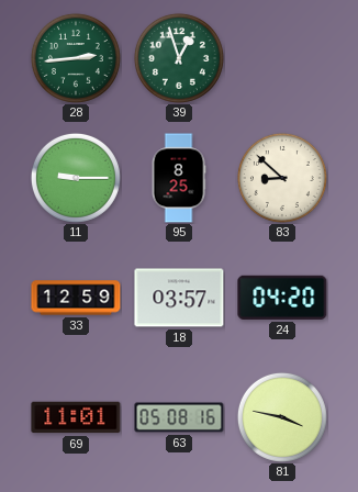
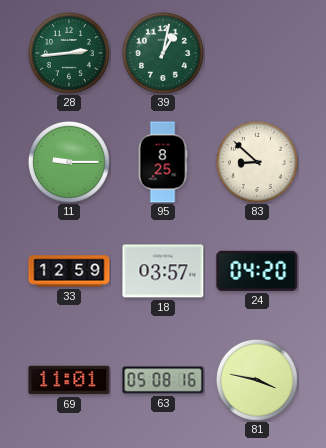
39: 12:57 -> 1:02
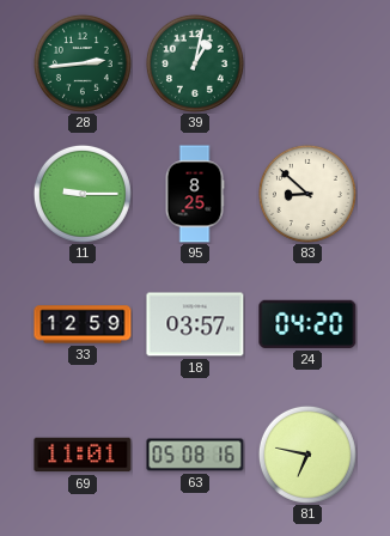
81: 3:47 -> 6:47
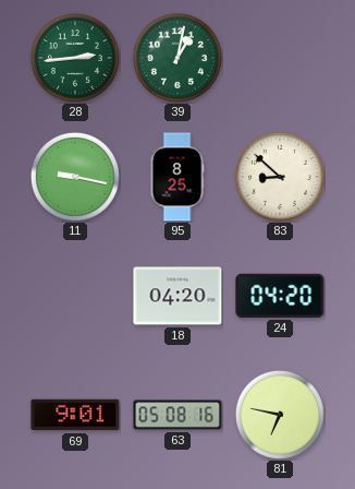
11: 9:15 -> 9:17
33: 12:59 -> none
18: 03:57 -> 04:20
69: 11:01 -> 9:01
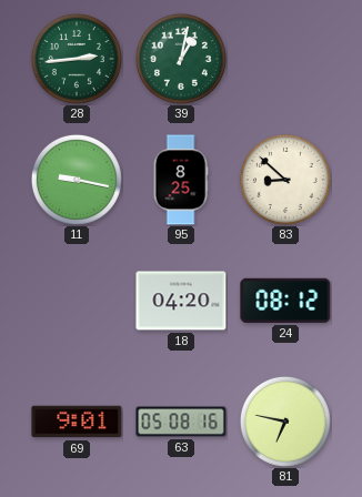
24: 04:20 -> 08:12
